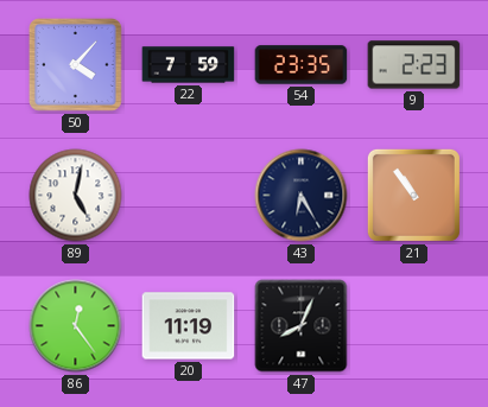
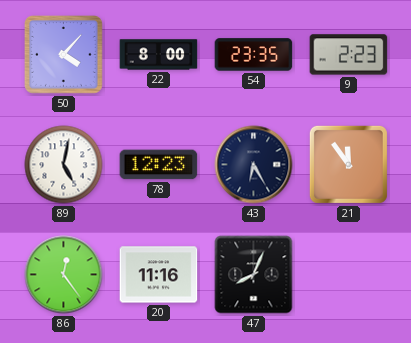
22: 7:59 -> 8:00
78: none -> 12:23
21: 10:54 -> 11:54
20: 11:19 -> 11:16
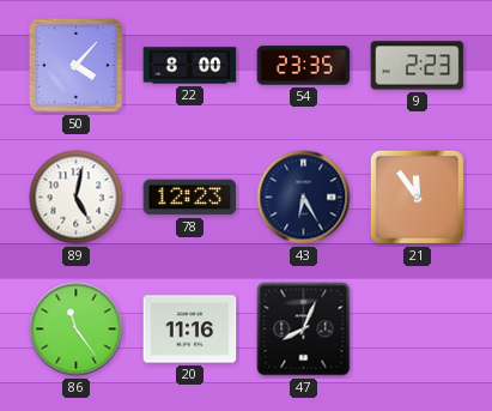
86: 12:24 -> 11:24
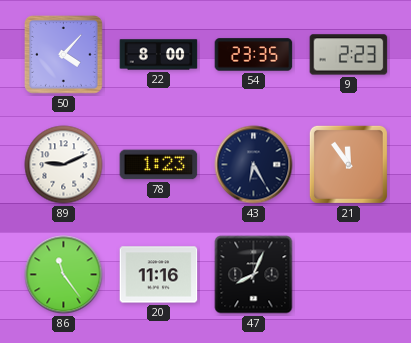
89: 5:02 -> 9:11
78: 12:23 -> 1:23
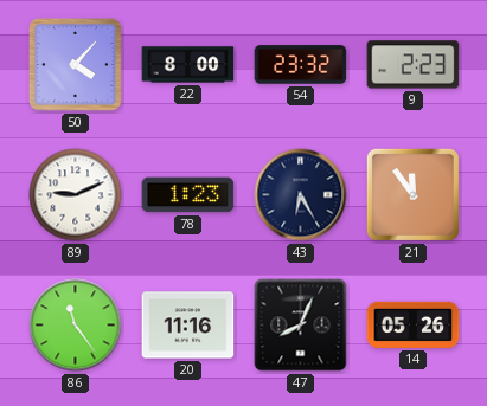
54: 23:35 -> 23:32
14: none -> 05:26
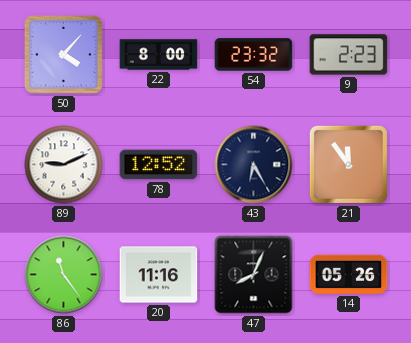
78: 1:23 -> 12:52
